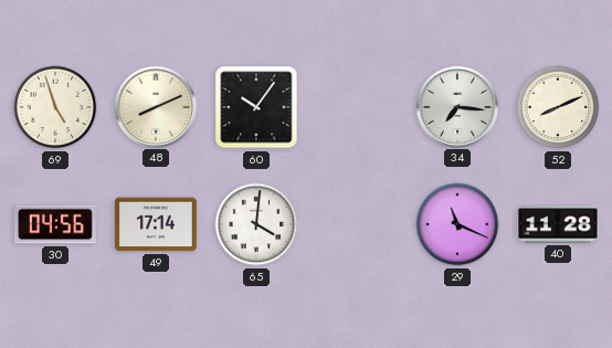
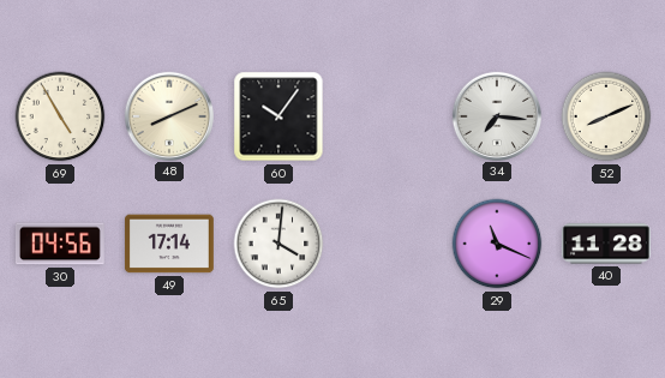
69: 4:57 -> 4:55
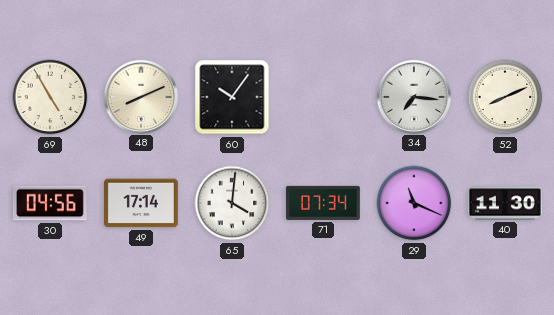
71: none -> 07:34
40: 11:28 -> 11:30
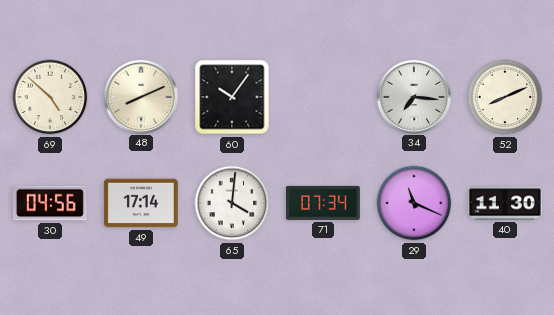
69: 4:55 -> 4:52
